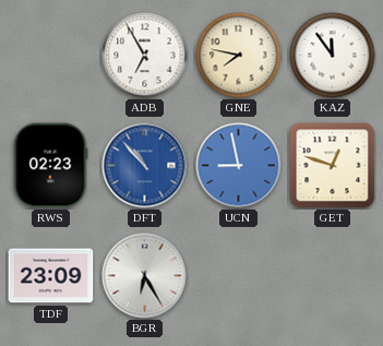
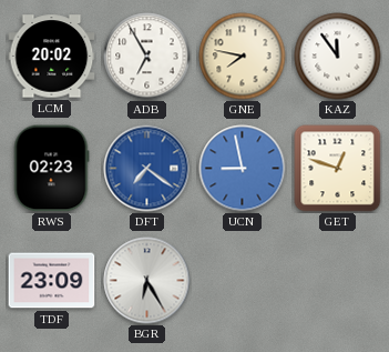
LCM: none -> 20:02
DFT: 10:53 -> 7:21
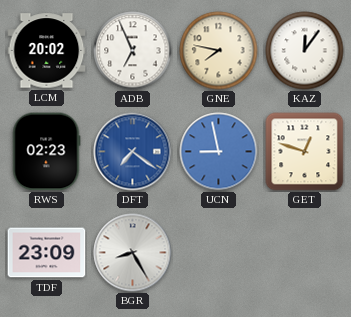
ADB: 6:55 -> 6:56
KAZ: 11:54 -> 12:06
BGR: 6:25 -> 8:25
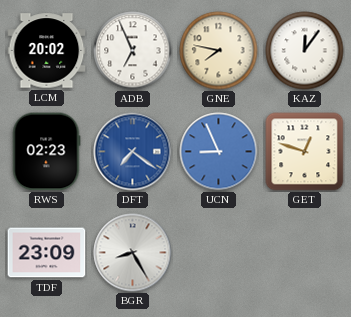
UCN: 8:58 -> 8:56
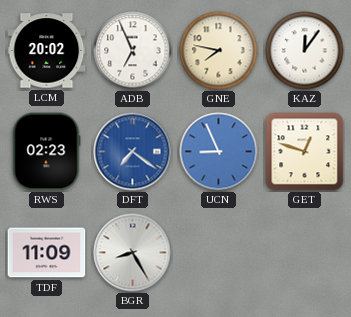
TDF: 23:09 -> 11:09
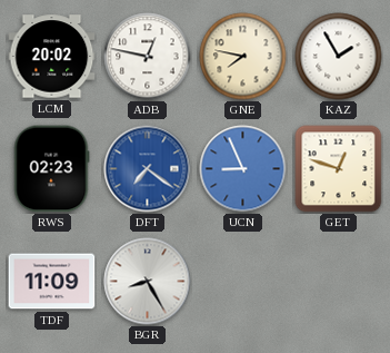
ADB: 6:56 -> 12:47
KAZ: 12:06 -> 1:55
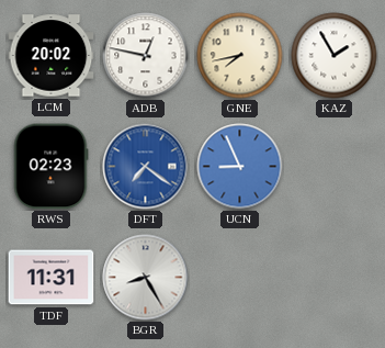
GNE: 7:47 -> 7:43
GET: 12:48 -> none
TDF: 11:09 -> 11:31
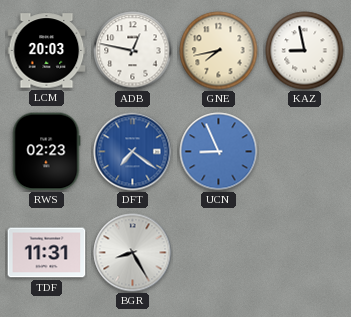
LCM: 20:02 -> 20:03
KAZ: 1:55 -> 8:58
